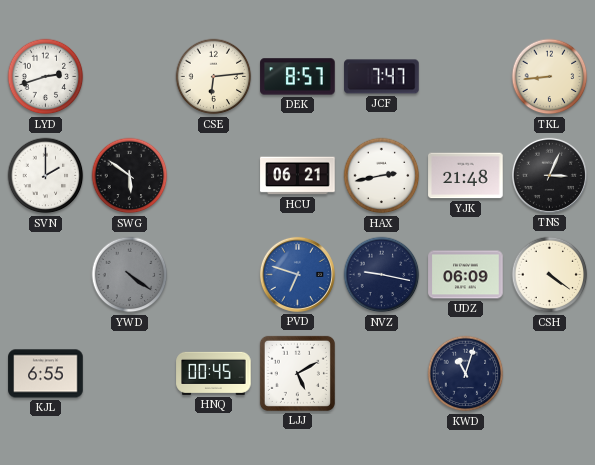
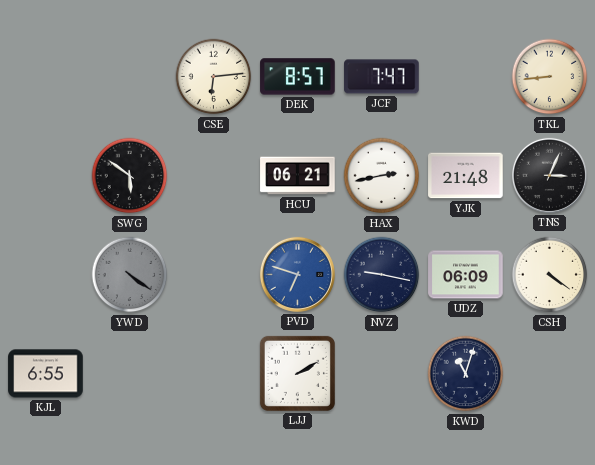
LYD: 2:42 -> none
SVN: 2:00 -> none
HNQ: 00:45 -> none
LJJ: 5:10 -> 2:10
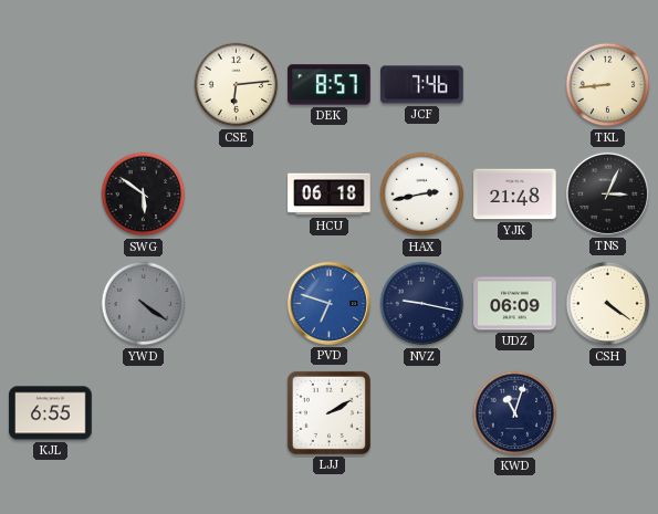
JCF: 7:47 -> 7:46
HCU: 06:21 -> 06:18
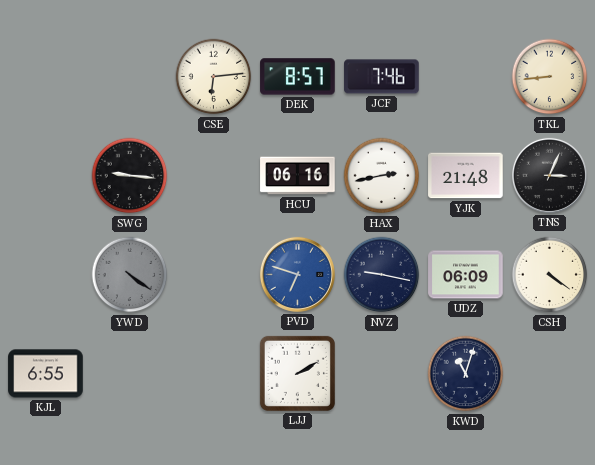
SWG: 5:51 -> 9:16
HCU: 06:18 -> 06:16
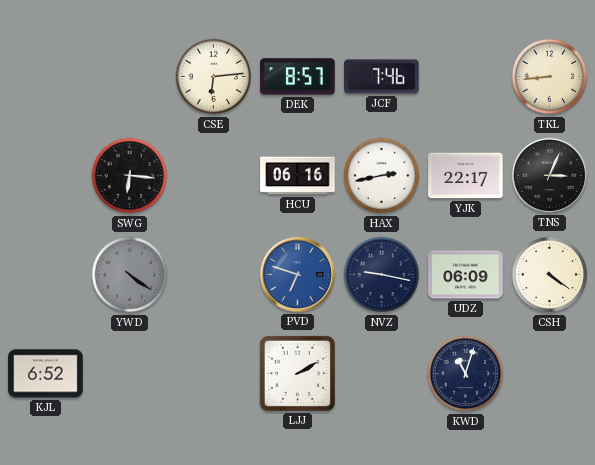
SWG: 9:16 -> 6:16
YJK: 21:48 -> 22:17
KJL: 6:55 -> 6:52
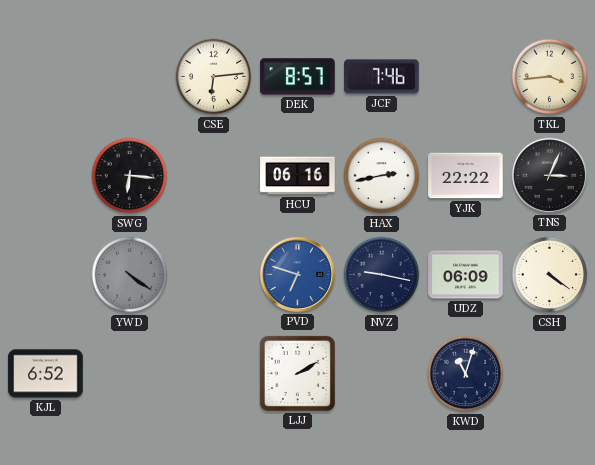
TKL: 8:44 -> 3:44
YJK: 22:17 -> 22:22
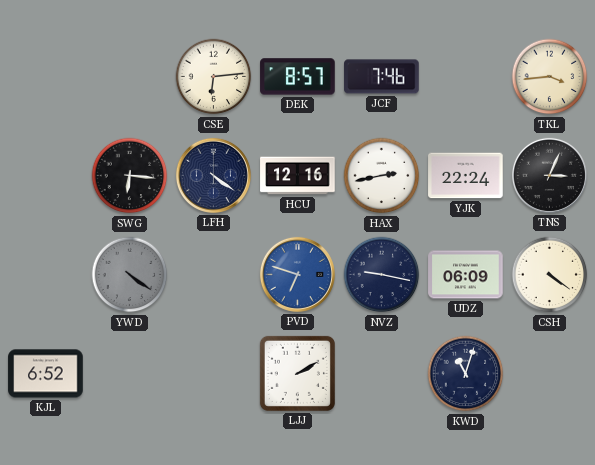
LFH: none -> 4:21
HCU: 06:16 -> 12:16
YJK: 22:22 -> 22:24
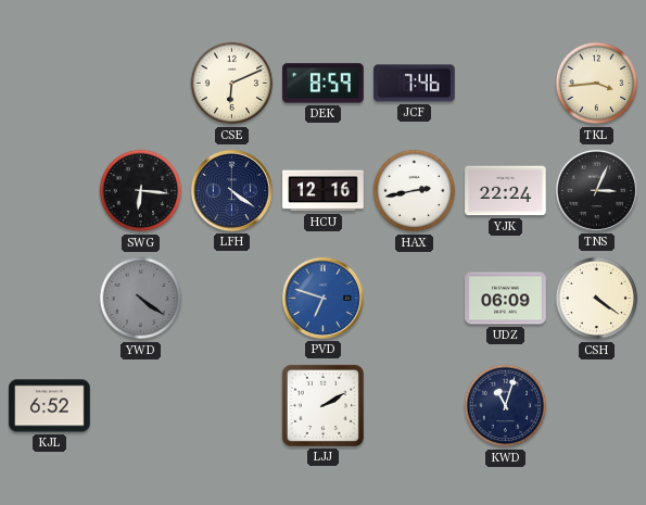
CSE: 6:14 -> 6:11
DEK: 8:57 -> 8:59
NVZ: 9:17 -> none
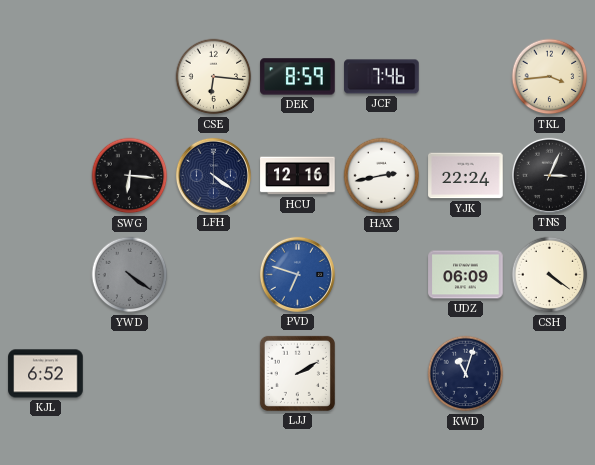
CSE: 6:11 -> 6:16
